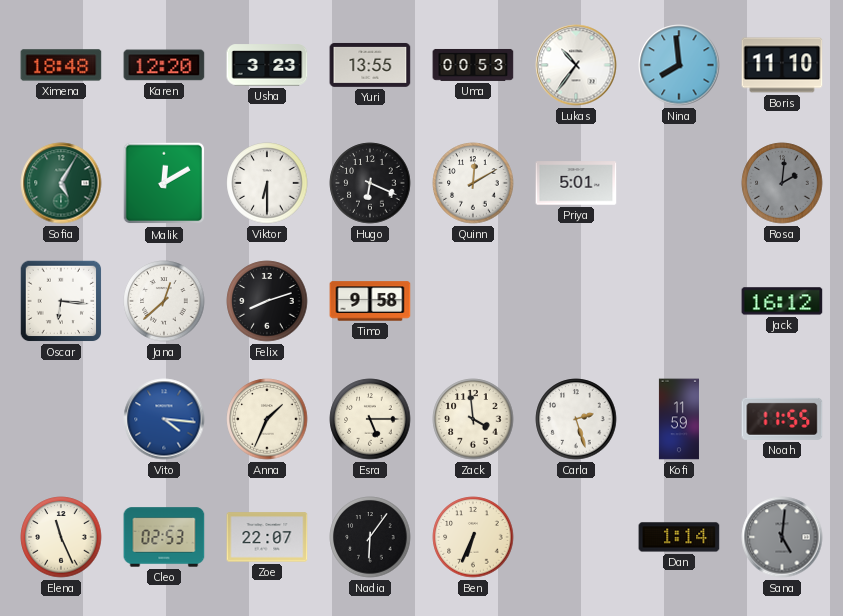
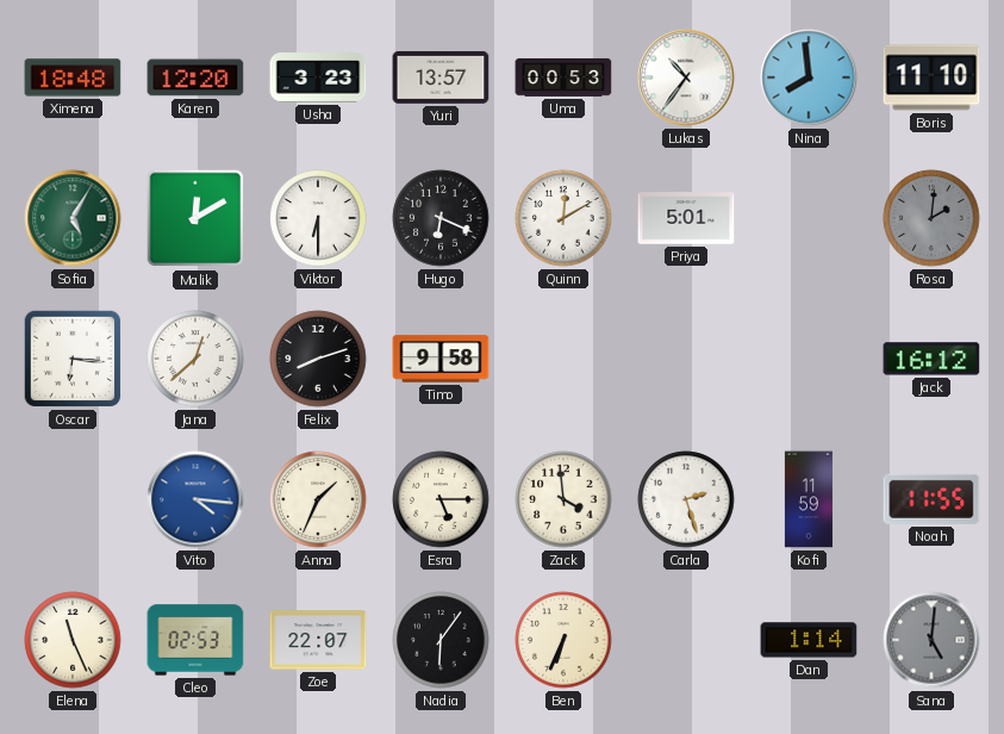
Yuri: 13:55 -> 13:57
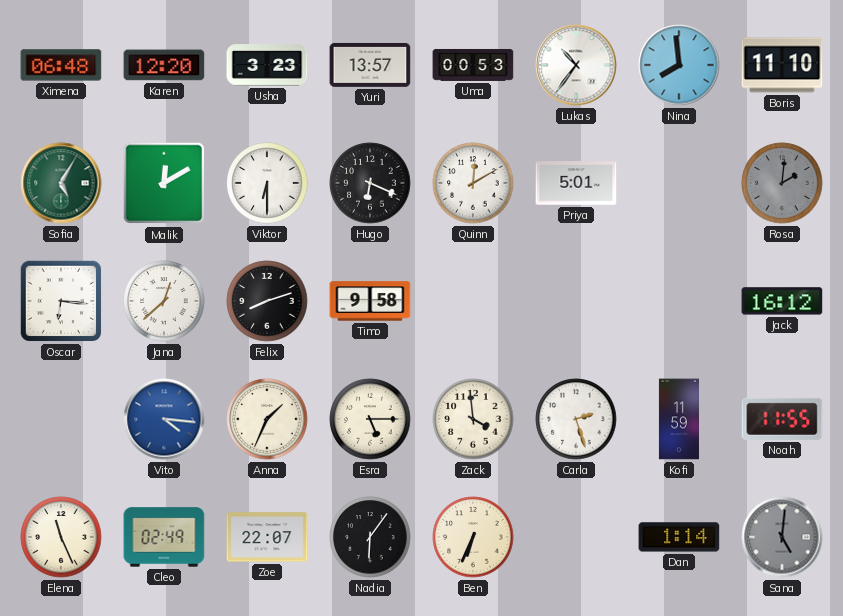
Ximena: 18:48 -> 06:48
Cleo: 02:53 -> 02:49
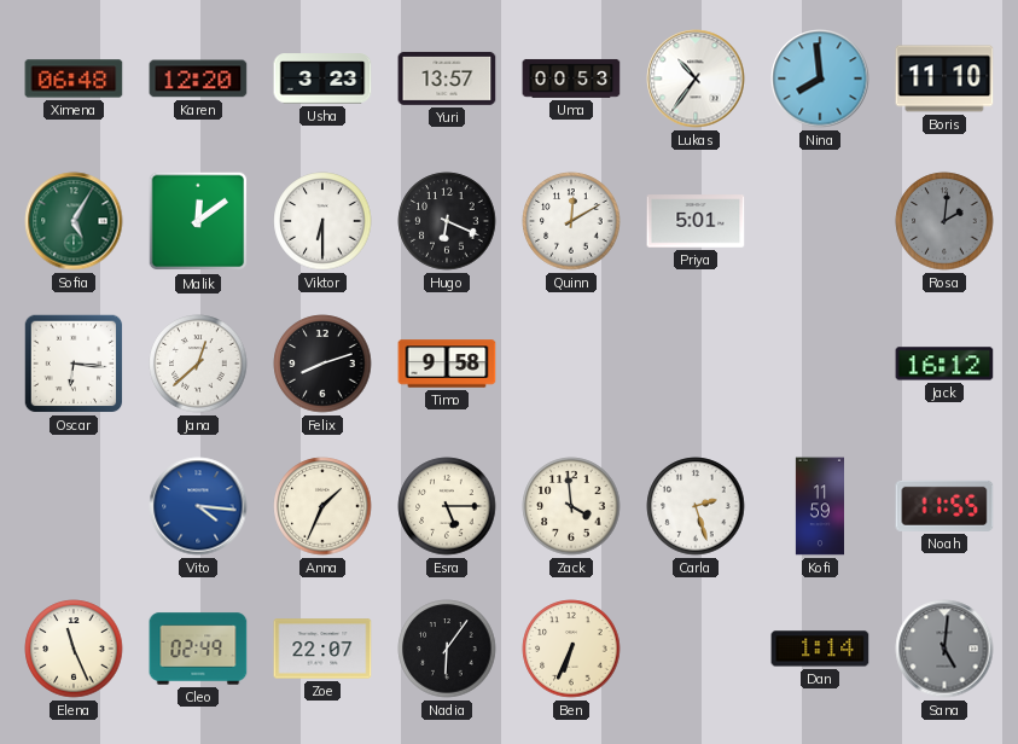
Malik: 12:10 -> 12:09
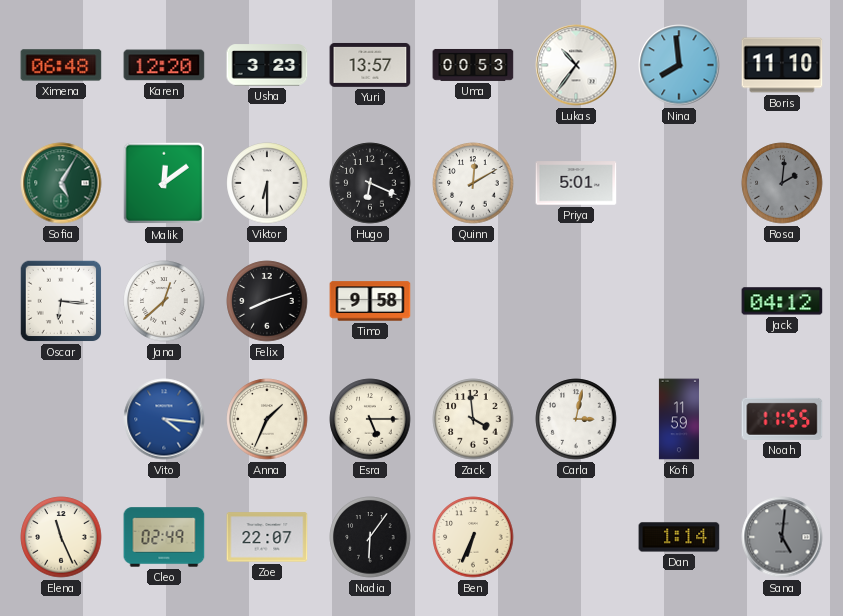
Jack: 16:12 -> 04:12
Carla: 2:27 -> 3:02
